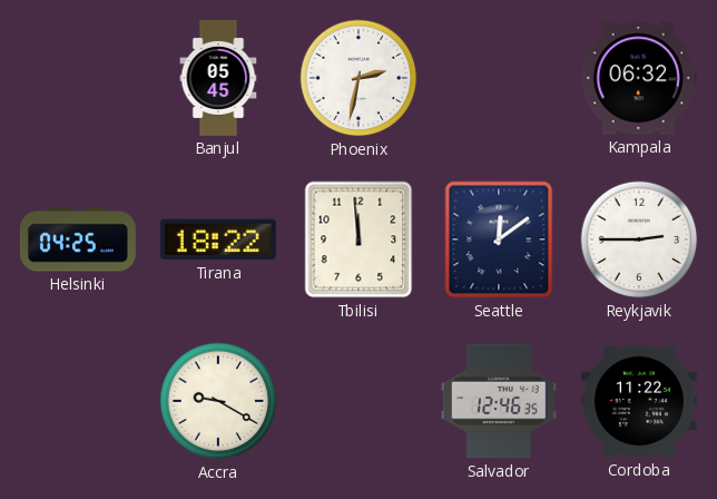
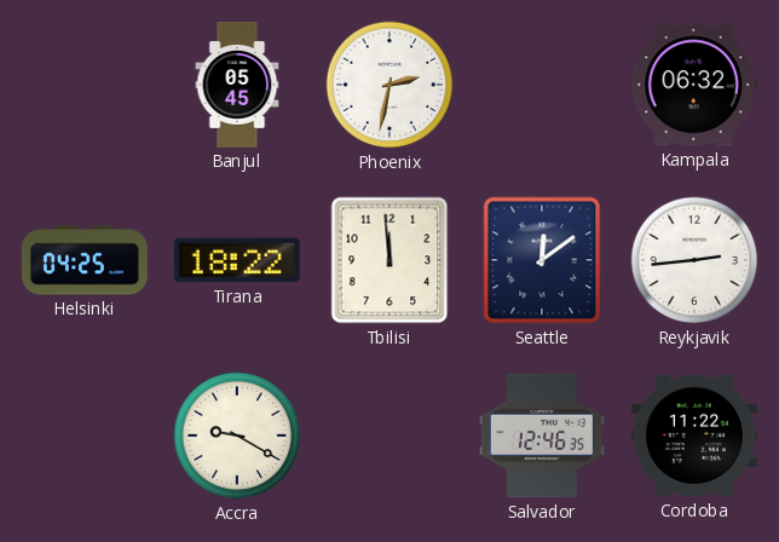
Reykjavik: 2:45 -> 2:44
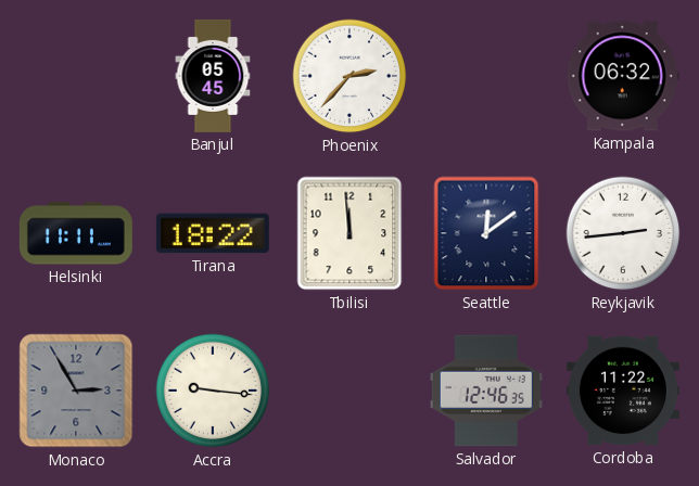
Phoenix: 2:32 -> 2:37
Helsinki: 04:25 -> 11:11
Monaco: none -> 2:55
Accra: 9:20 -> 9:16
